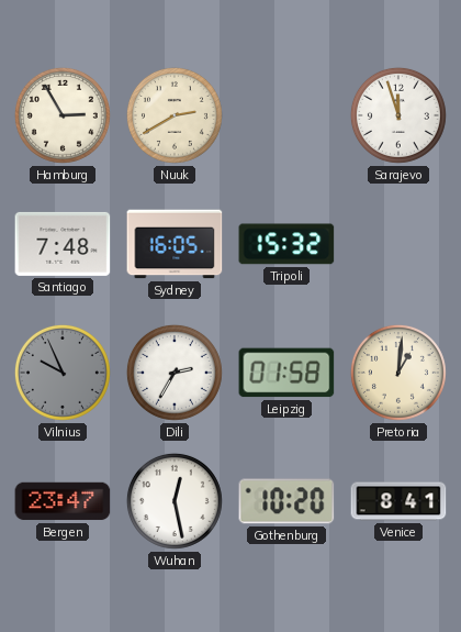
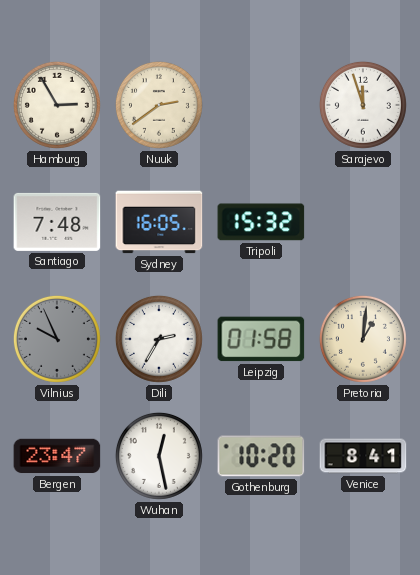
Nuuk: 2:40 -> 2:39
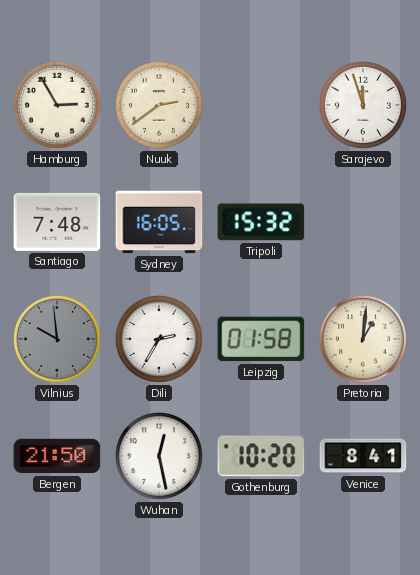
Vilnius: 9:56 -> 9:59
Bergen: 23:47 -> 21:50
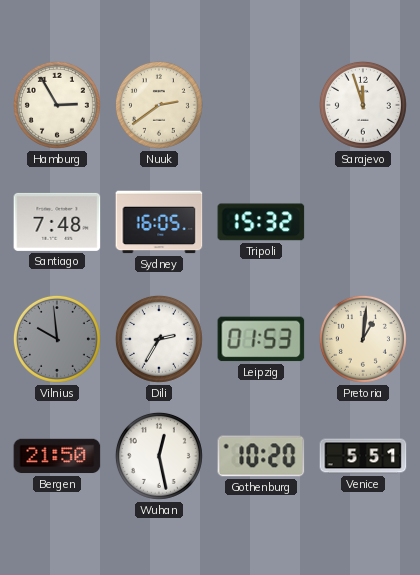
Leipzig: 01:58 -> 01:53
Venice: 8:41 -> 5:51
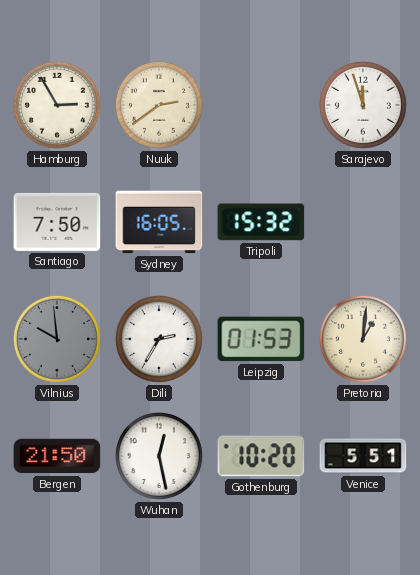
Santiago: 7:48 -> 7:50
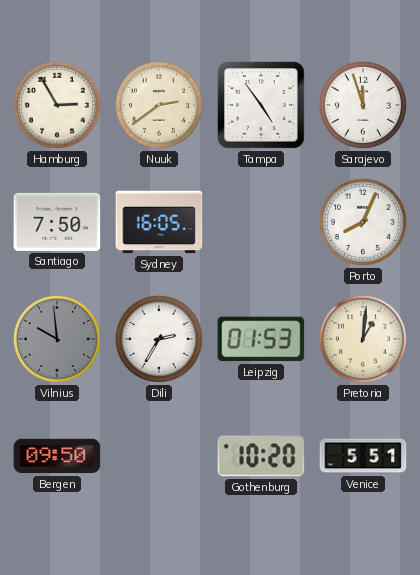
Tampa: none -> 4:54
Tripoli: 15:32 -> none
Porto: none -> 8:04
Bergen: 21:50 -> 09:50
Wuhan: 12:28 -> none
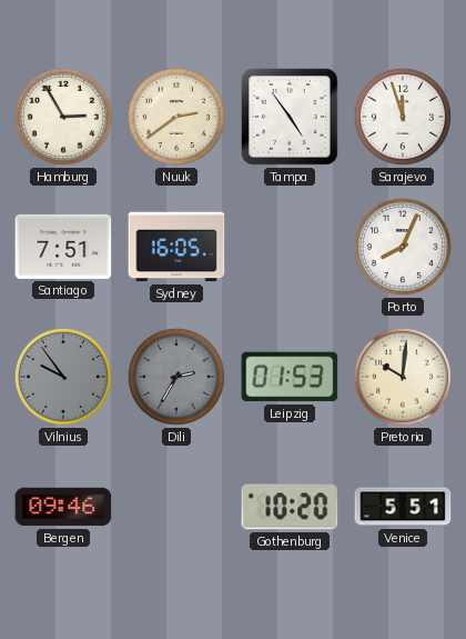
Santiago: 7:50 -> 7:51
Vilnius: 9:59 -> 9:54
Dili dial: white -> grey
Pretoria: 1:01 -> 10:01
Bergen: 09:50 -> 09:46
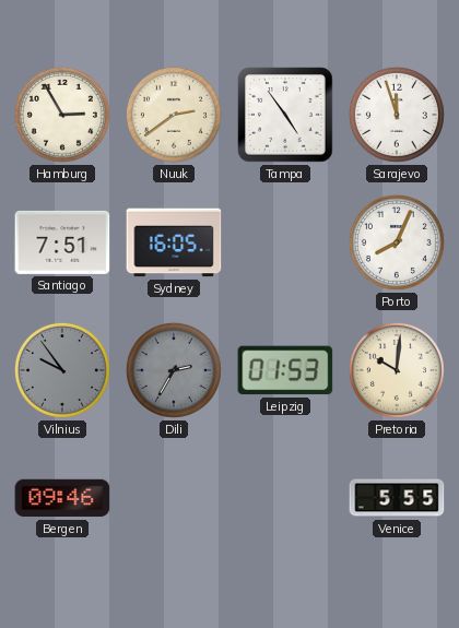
Gothenburg: 10:20 -> none
Venice: 5:51 -> 5:55
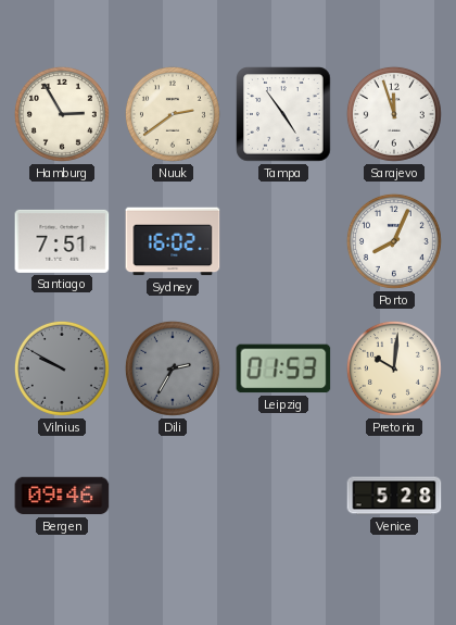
Sydney: 16:05 -> 16:02
Vilnius: 9:54 -> 9:50
Venice: 5:55 -> 5:28
